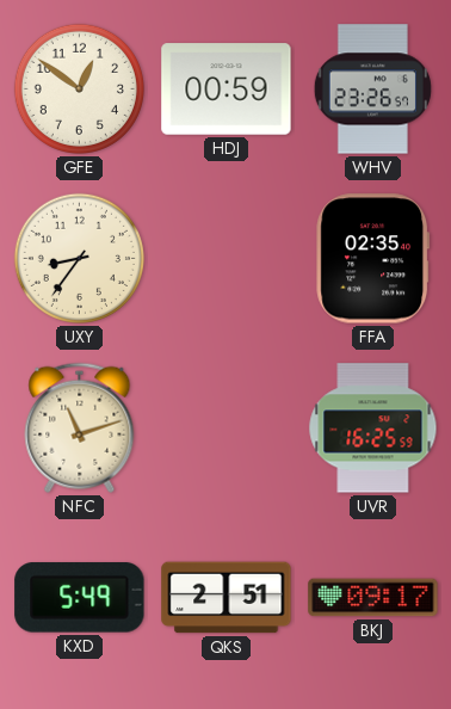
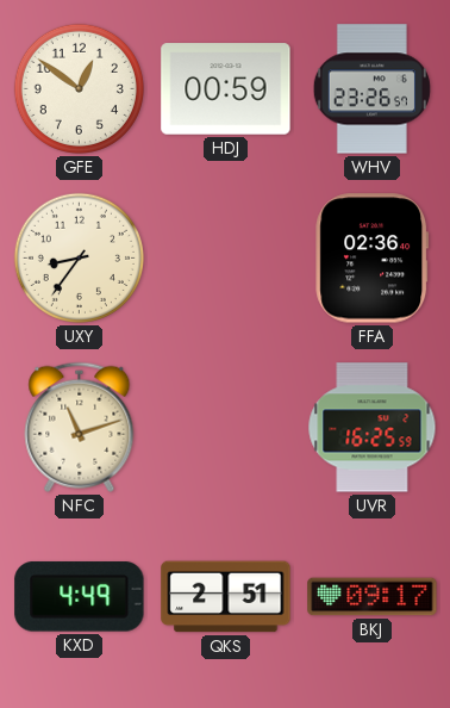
FFA: 02:35 -> 02:36
KXD: 5:49 -> 4:49
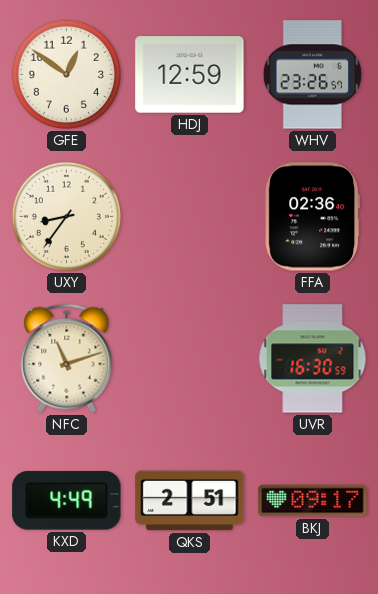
HDJ: 00:59 -> 12:59
UVR: 16:25 -> 16:30
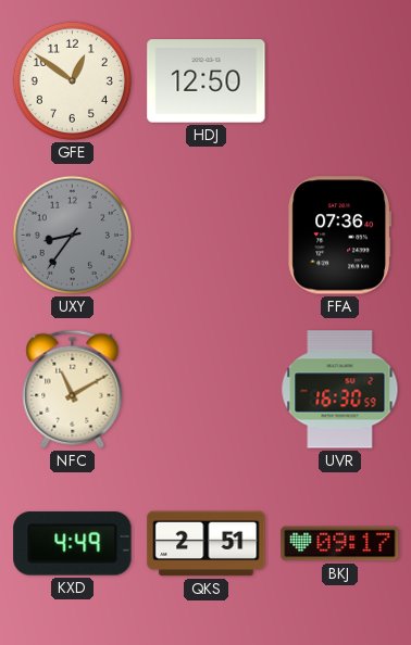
HDJ: 12:59 -> 12:50
WHV: 23:26 -> none
UXY dial: cream -> grey
FFA: 02:36 -> 07:36
NFC: 11:12 -> 11:10
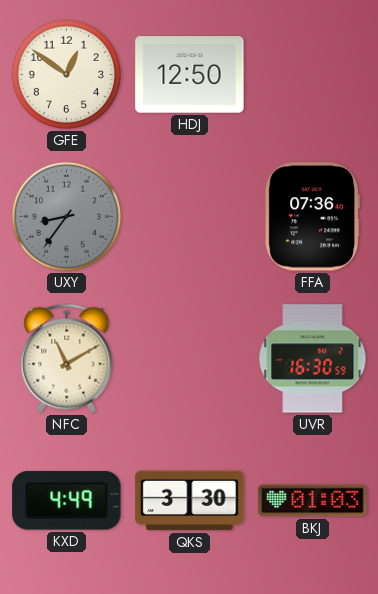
QKS: 2:51 -> 3:30
BKJ: 09:17 -> 01:03
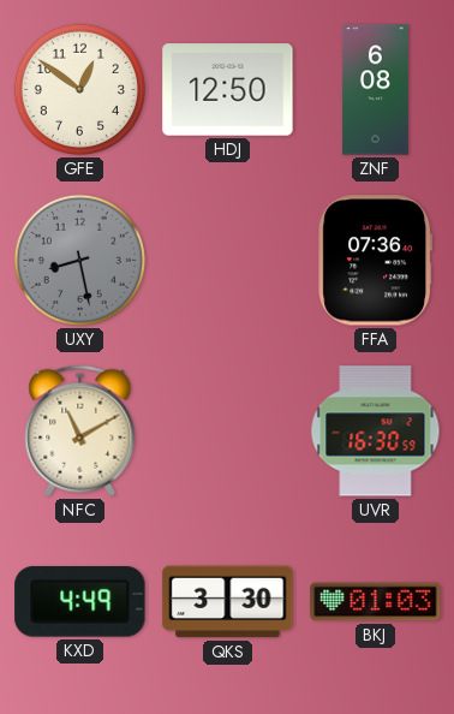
ZNF: none -> 6:08
UXY: 8:36 -> 8:28
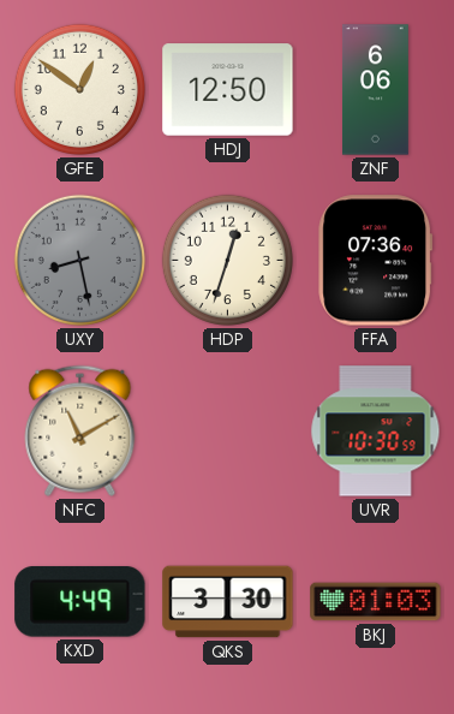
ZNF: 6:08 -> 6:06
HDP: none -> 12:33
UVR: 16:30 -> 10:30
